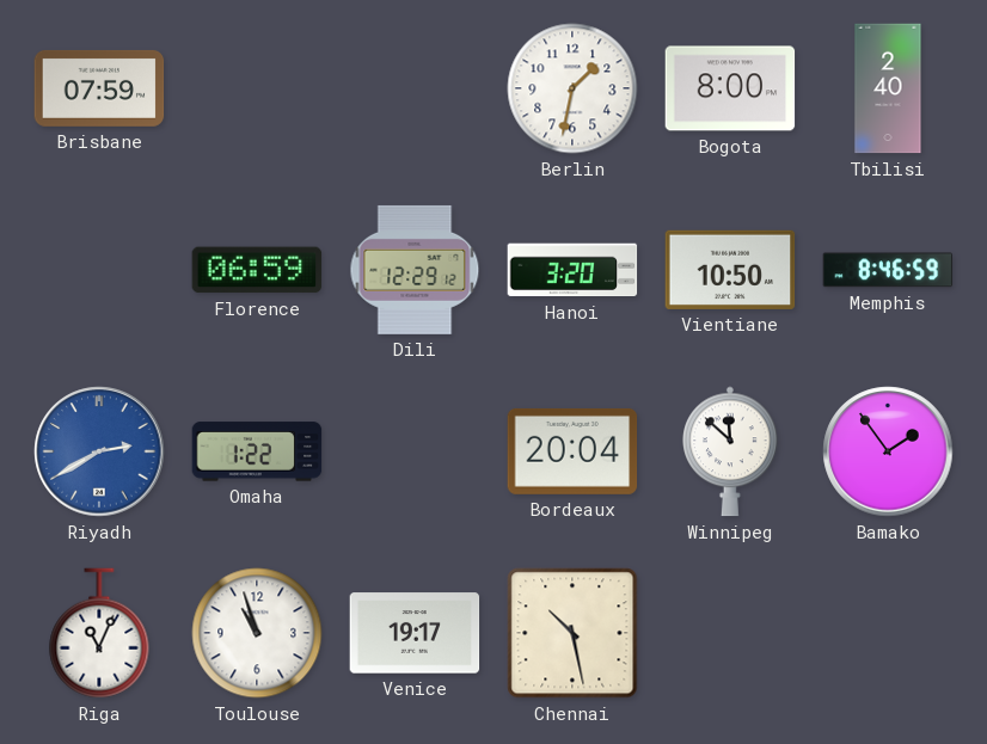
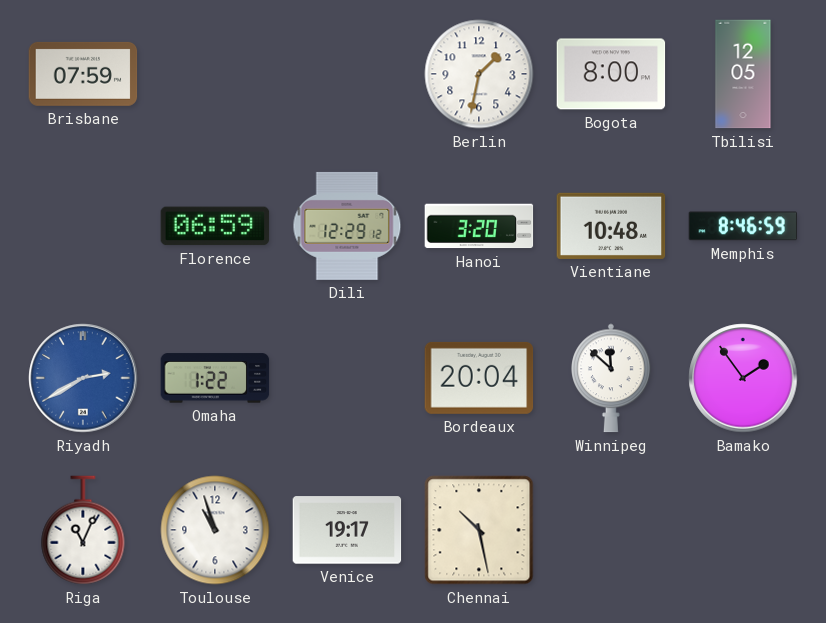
Tbilisi: 2:40 -> 12:05
Vientiane: 10:50 -> 10:48
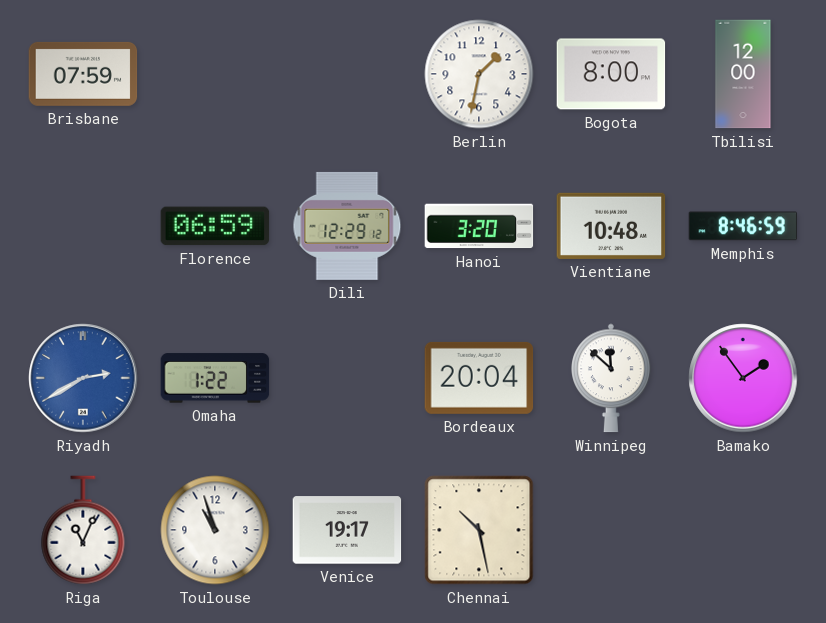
Tbilisi: 12:05 -> 12:00
